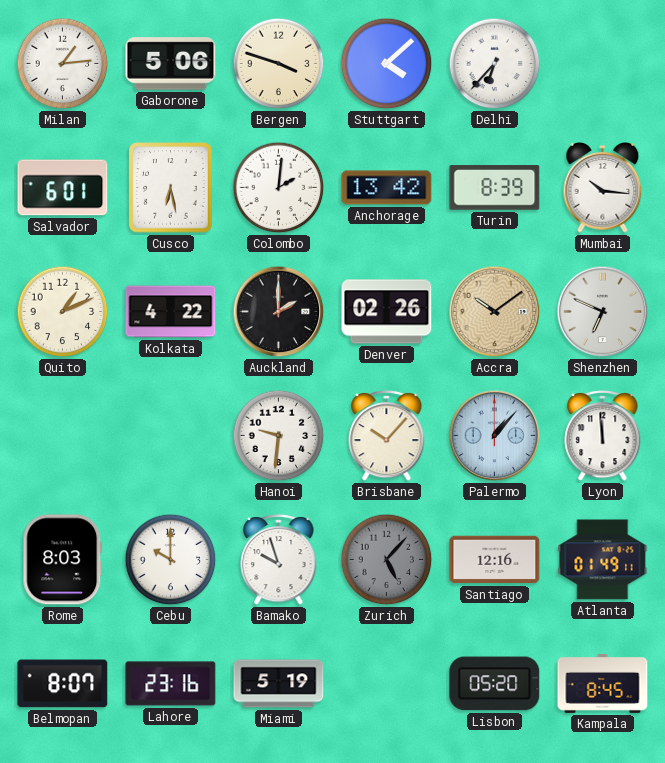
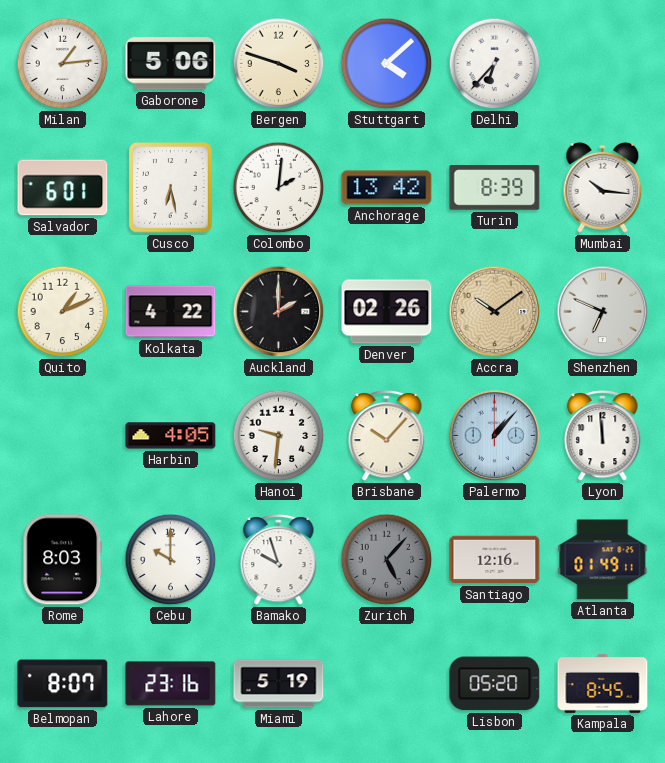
Harbin: none -> 4:05
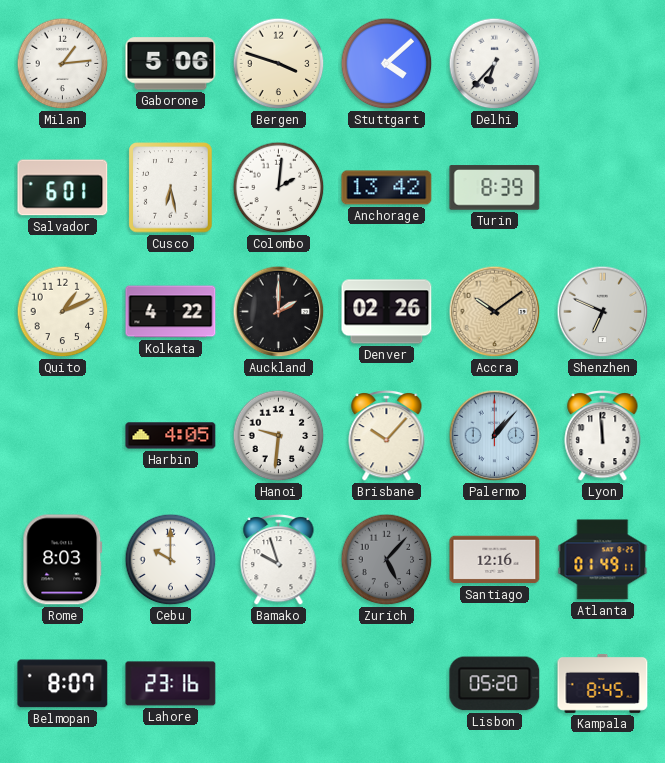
Mumbai: 10:16 -> none
Miami: 5:19 -> none
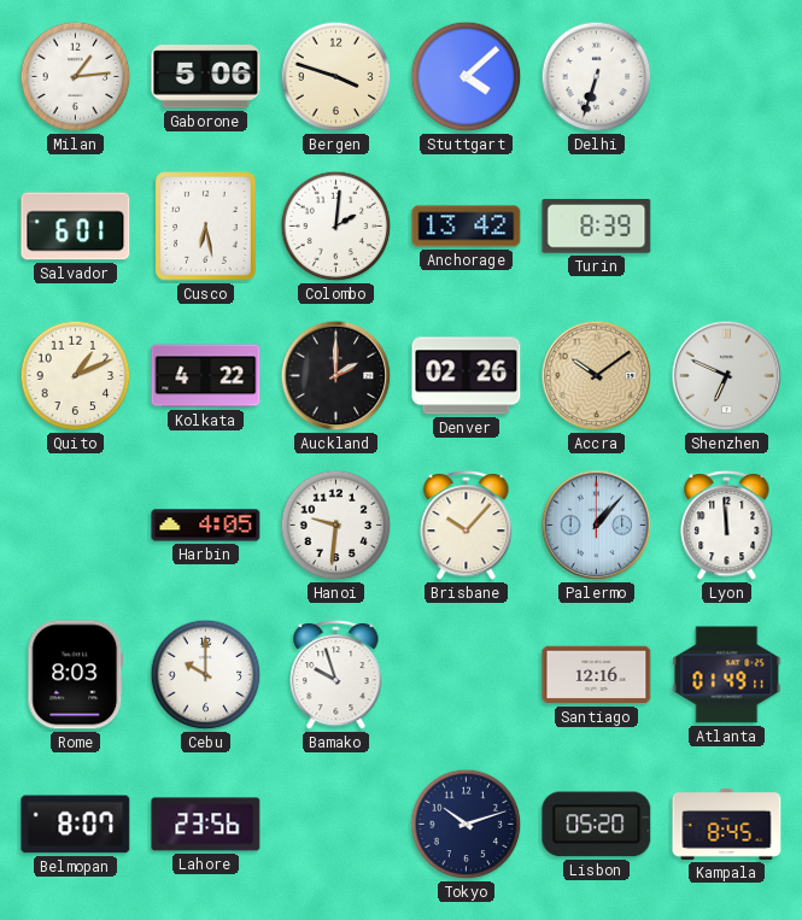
Delhi: 6:37 -> 6:33
Zurich: 5:07 -> none
Lahore: 23:16 -> 23:56
Tokyo: none -> 10:12
